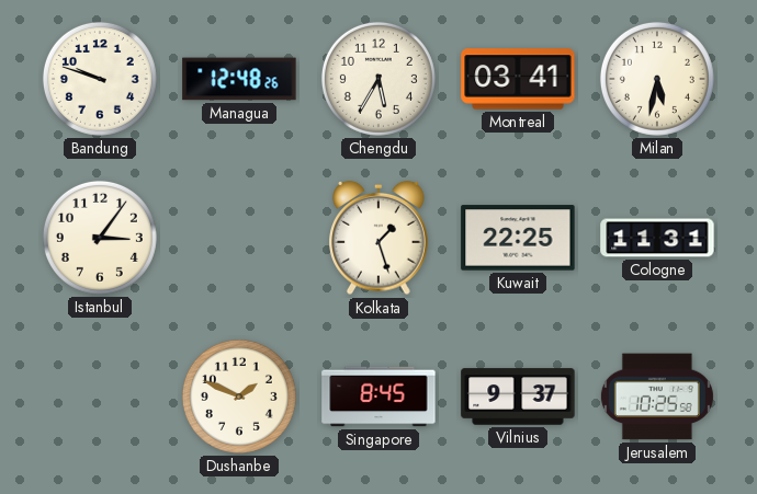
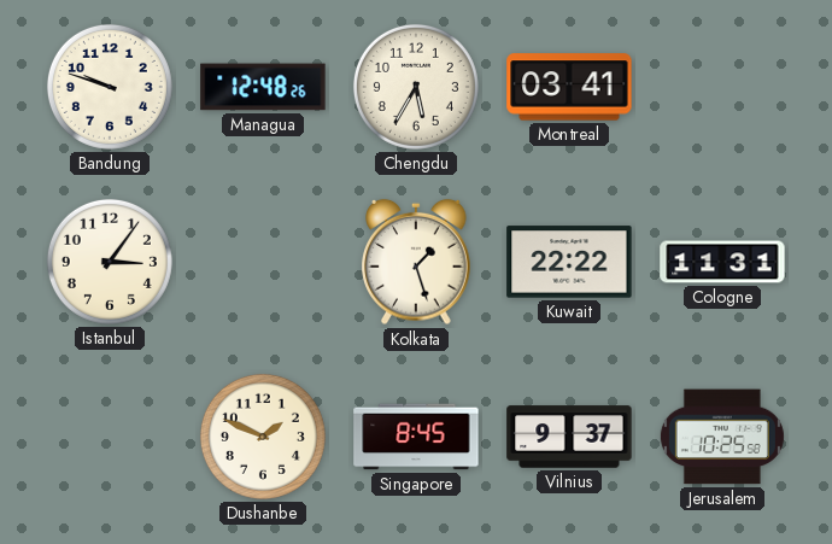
Milan: 5:32 -> none
Kuwait: 22:25 -> 22:22
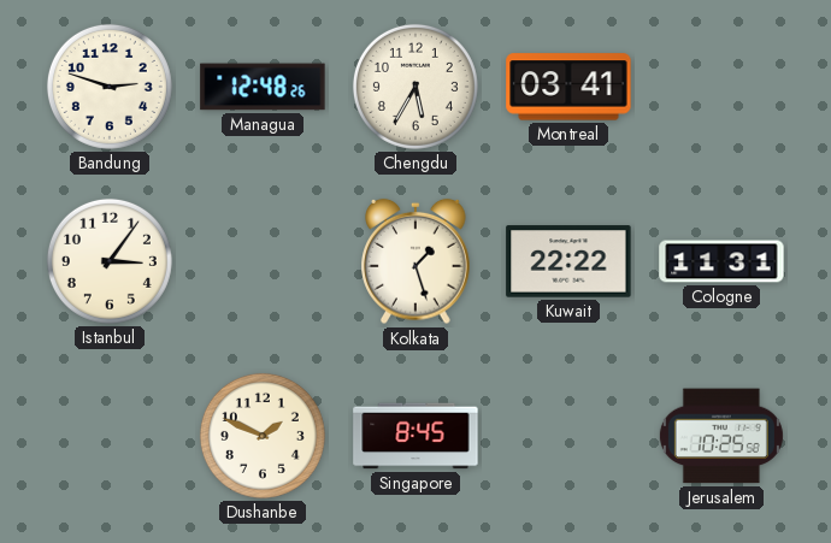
Bandung: 9:48 -> 2:48
Vilnius: 9:37 -> none
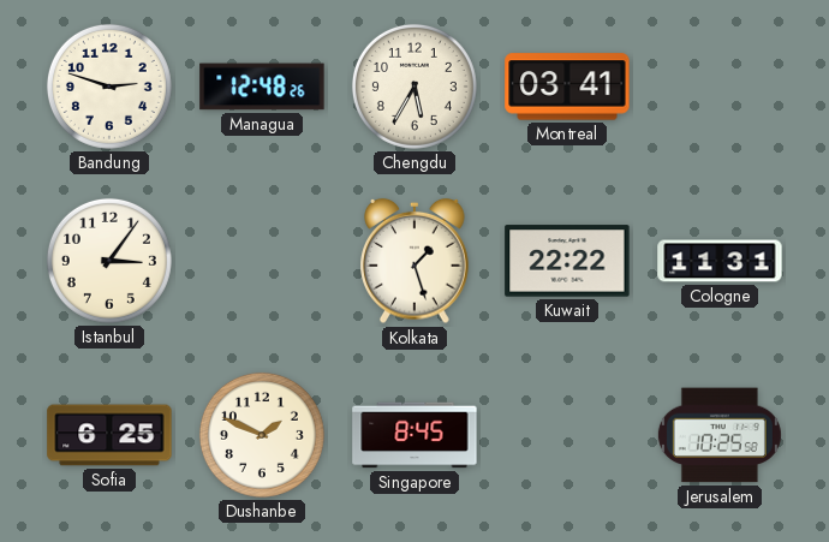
Sofia: none -> 6:25
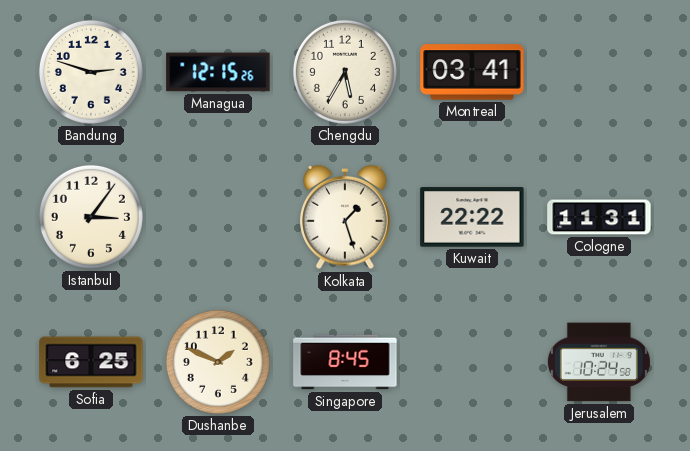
Managua: 12:48 -> 12:15
Jerusalem: 10:25 -> 10:24
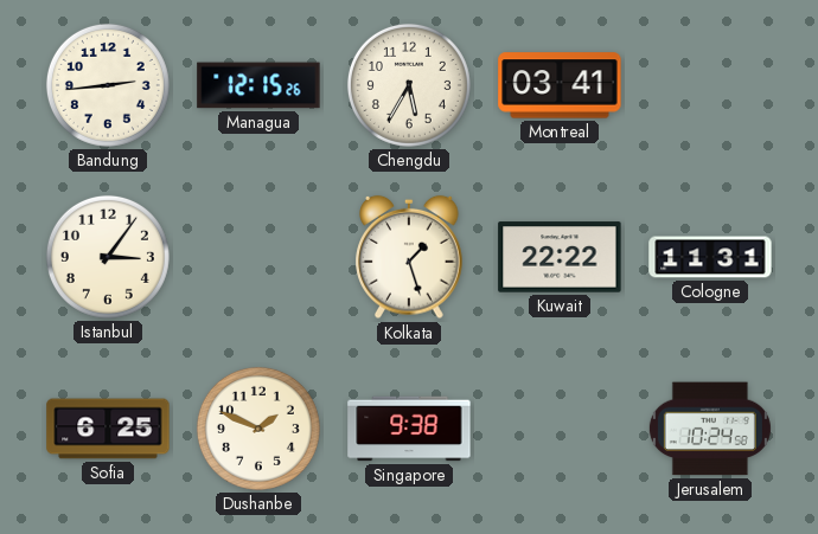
Bandung: 2:48 -> 2:44
Singapore: 8:45 -> 9:38
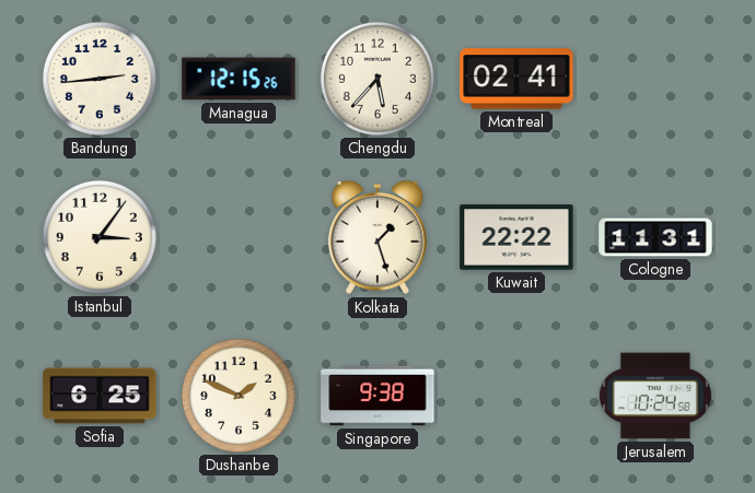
Chengdu: 5:35 -> 5:37
Montreal: 03:41 -> 02:41
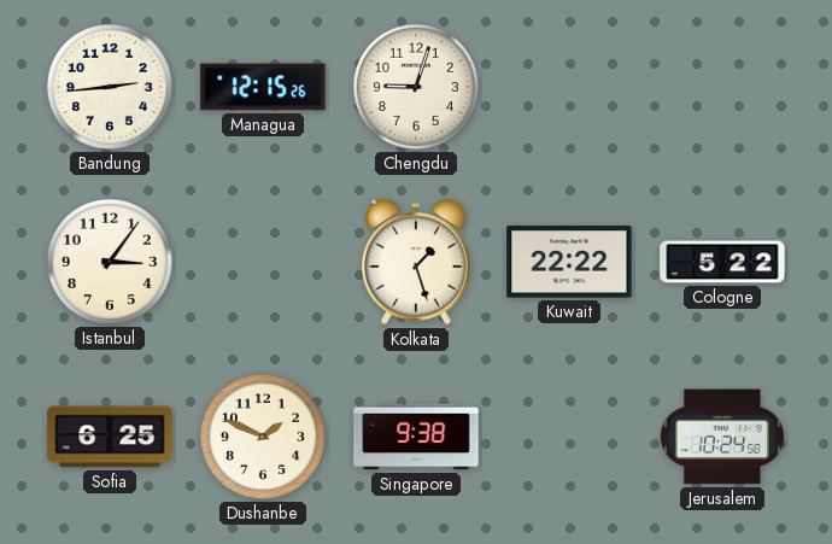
Chengdu: 5:37 -> 9:03
Montreal: 02:41 -> none
Cologne: 11:31 -> 5:22
